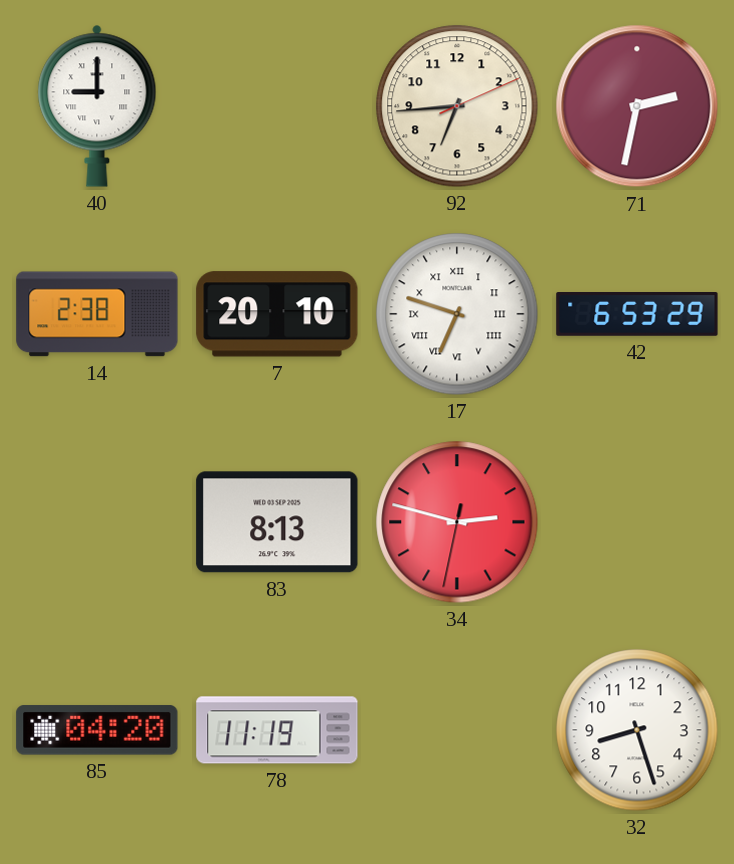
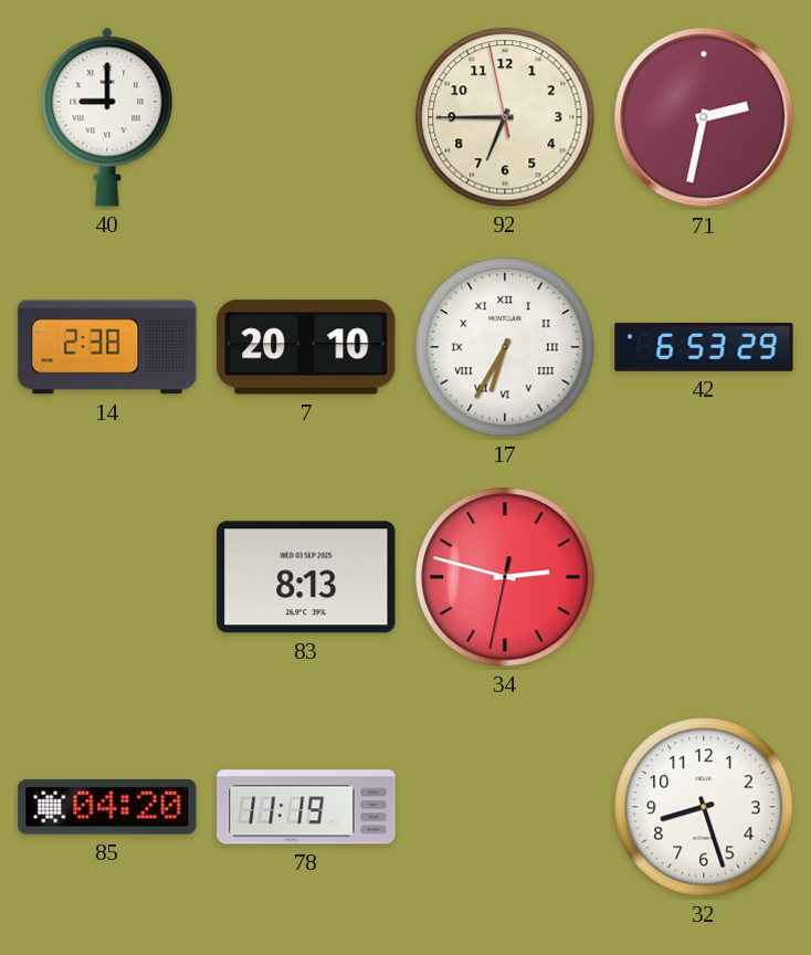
92: 6:44:11 -> 6:44:58
17: 6:48 -> 6:35
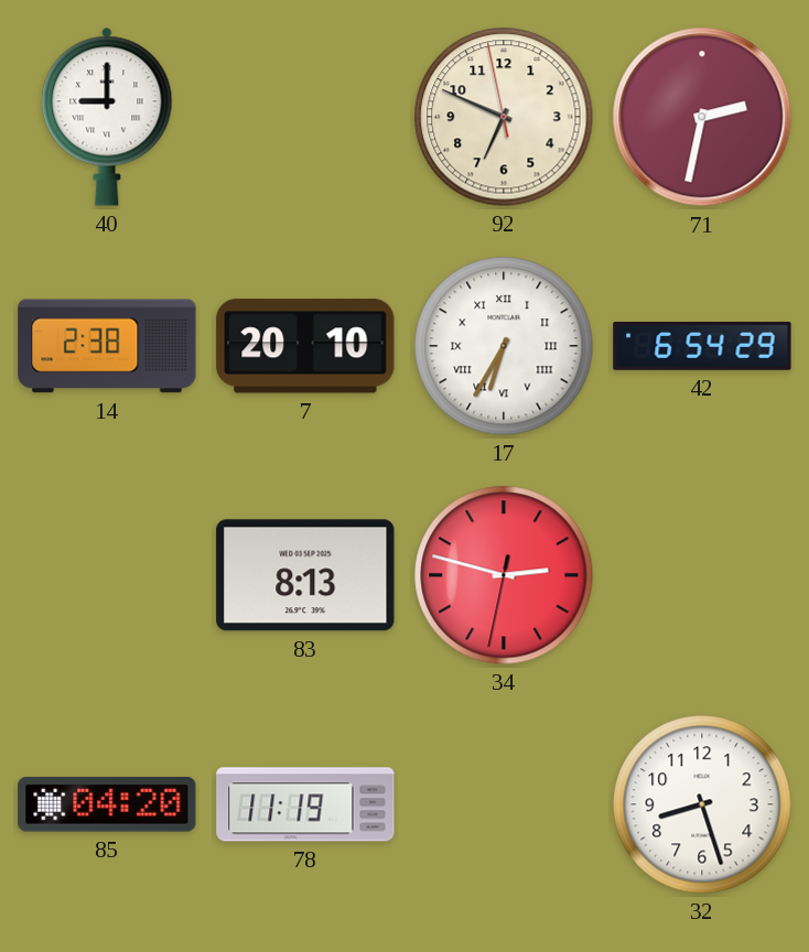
92: 6:44 -> 6:48
42: 6:53 -> 6:54
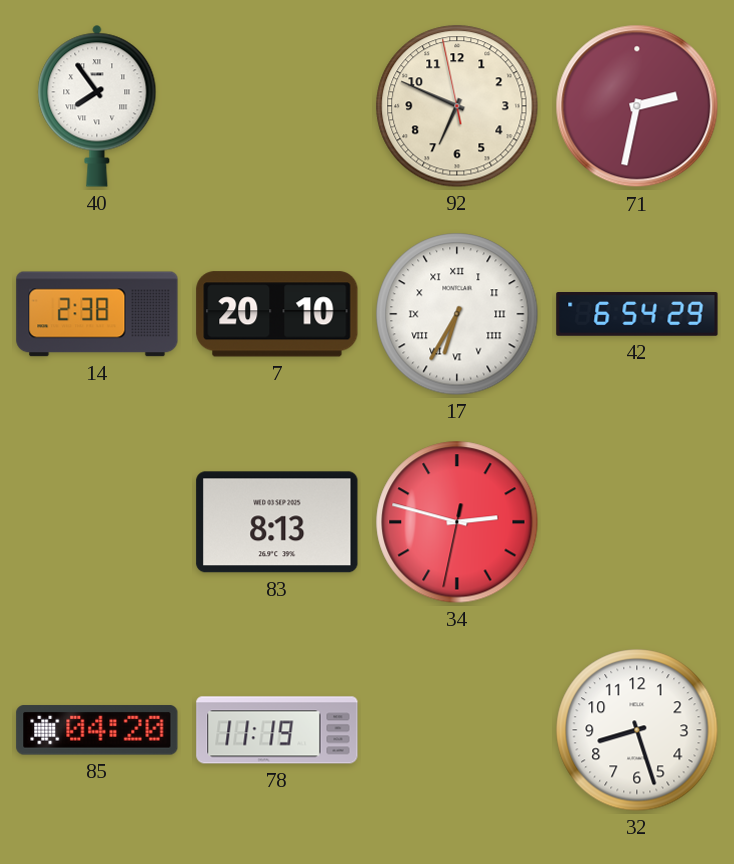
40: 9:00 -> 7:54
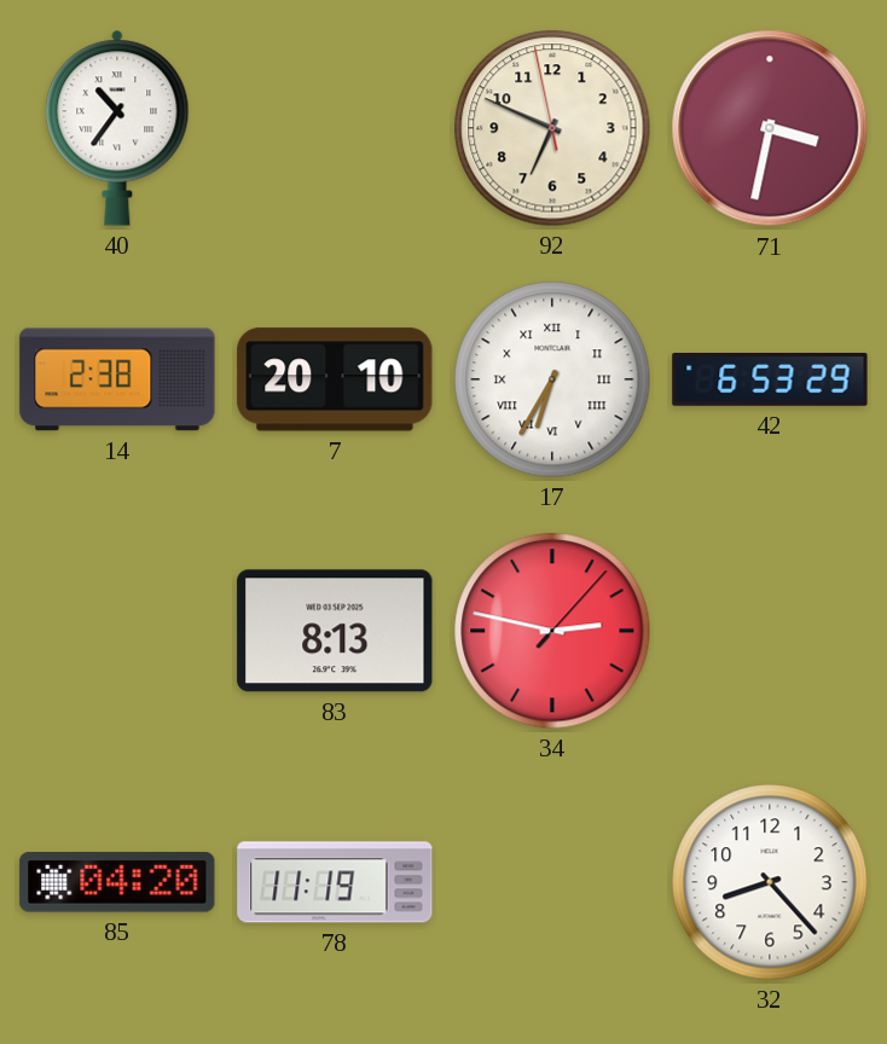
40: 7:54 -> 10:36
71: 2:32 -> 3:32
42: 6:54 -> 6:53
34: 2:47:32 -> 2:47:07
32: 8:27 -> 8:23
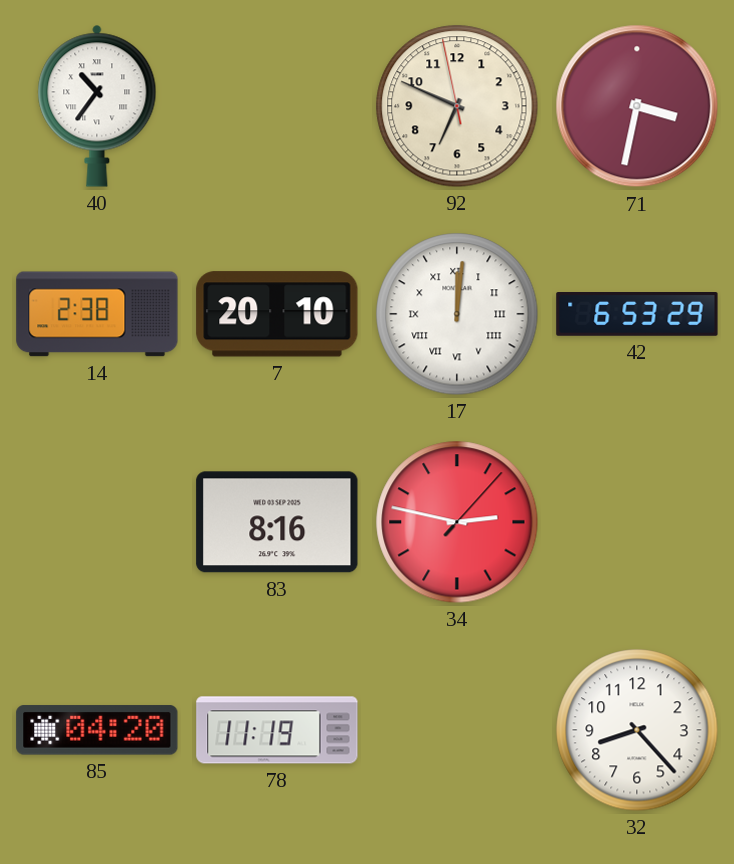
17: 6:35 -> 12:01
83: 8:13 -> 8:16
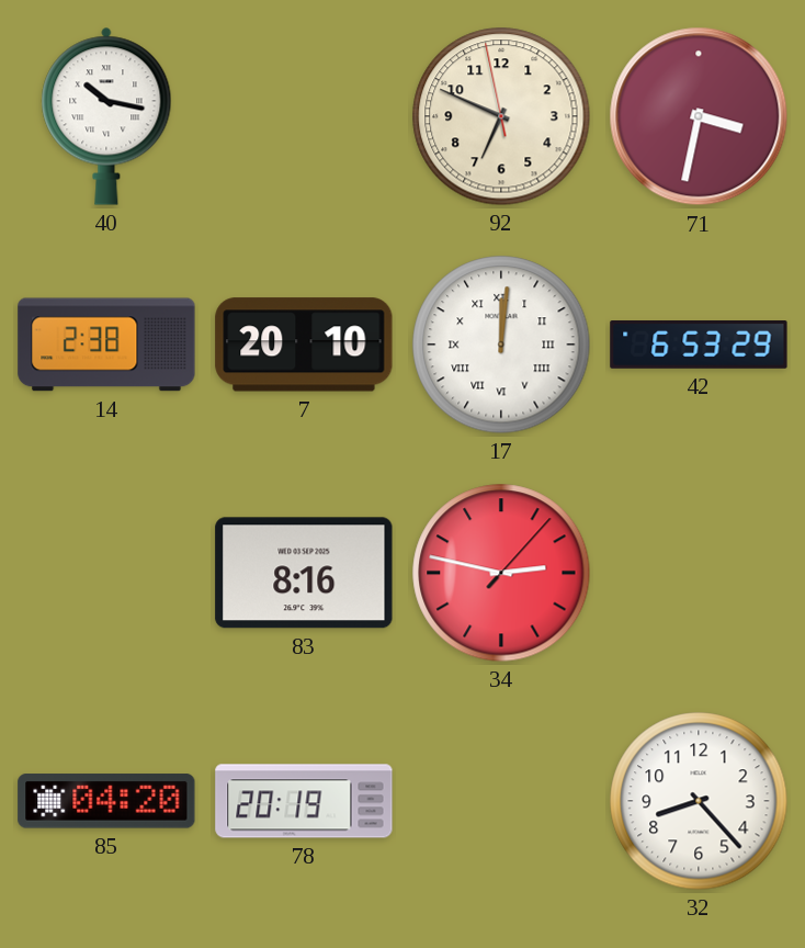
40: 10:36 -> 10:17
78: 11:19 -> 20:19
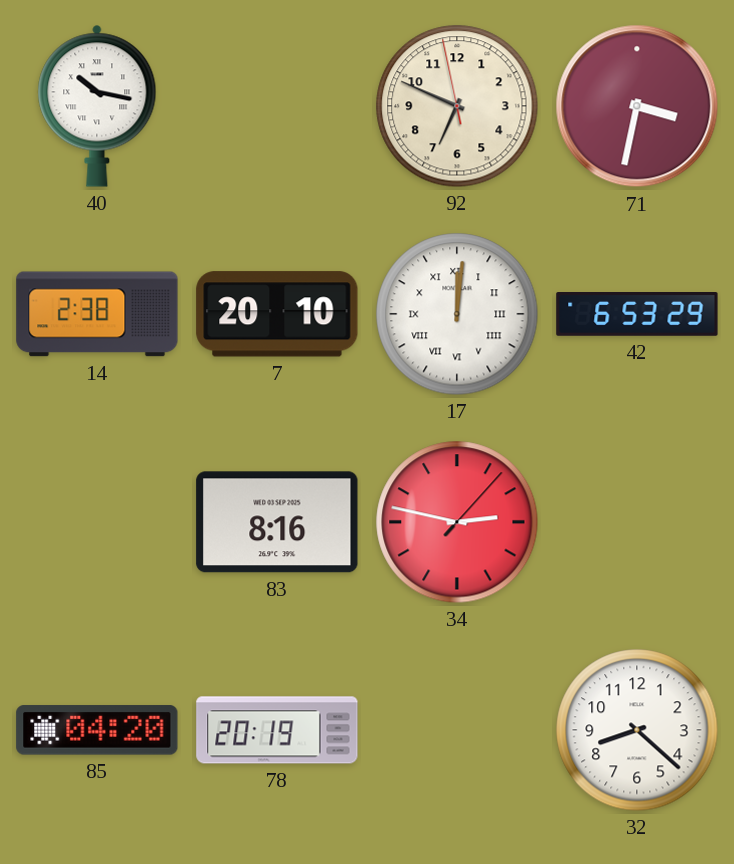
32: 8:23 -> 8:22
